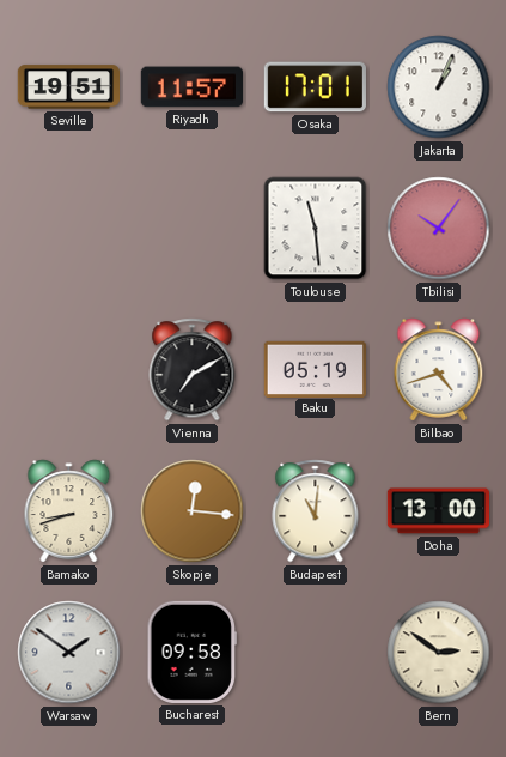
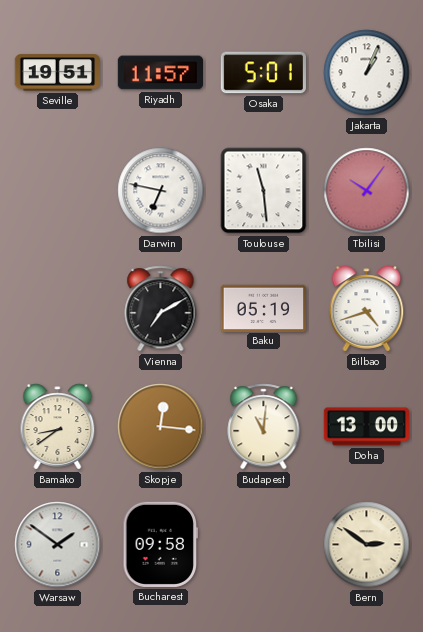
Osaka: 17:01 -> 5:01
Darwin: none -> 6:47
Bamako: 8:42 -> 8:39
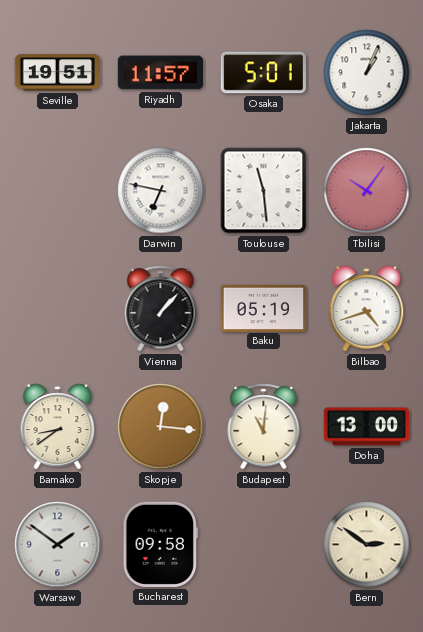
Vienna: 7:10 -> 1:07
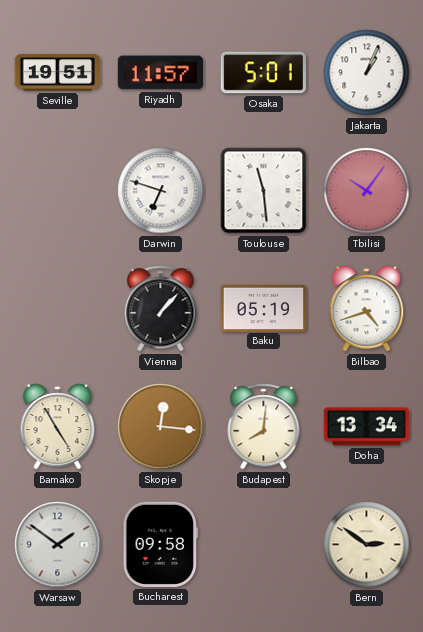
Darwin: 6:47 -> 6:48
Bamako: 8:39 -> 4:55
Budapest: 11:01 -> 8:01
Doha: 13:00 -> 13:34
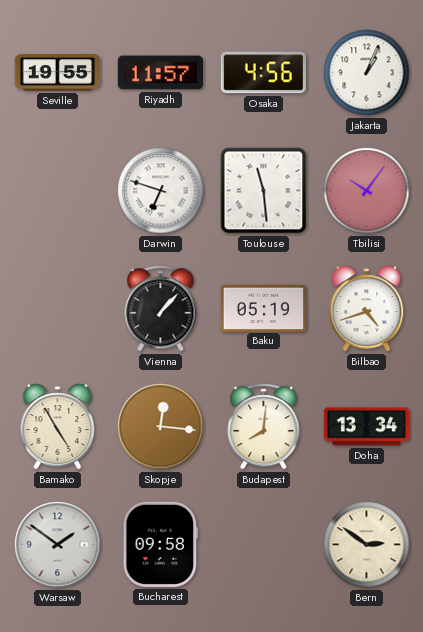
Seville: 19:51 -> 19:55
Osaka: 5:01 -> 4:56
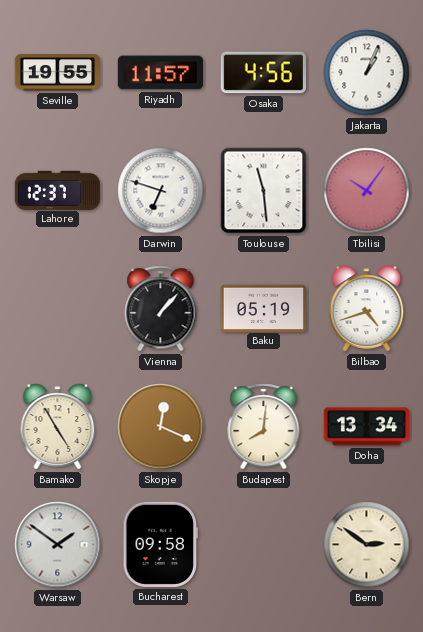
Lahore: none -> 12:37
Skopje: 12:16 -> 12:19
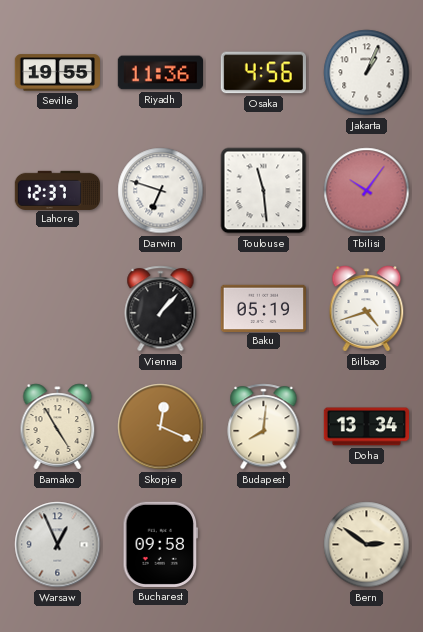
Riyadh: 11:57 -> 11:36
Warsaw: 1:51 -> 12:56
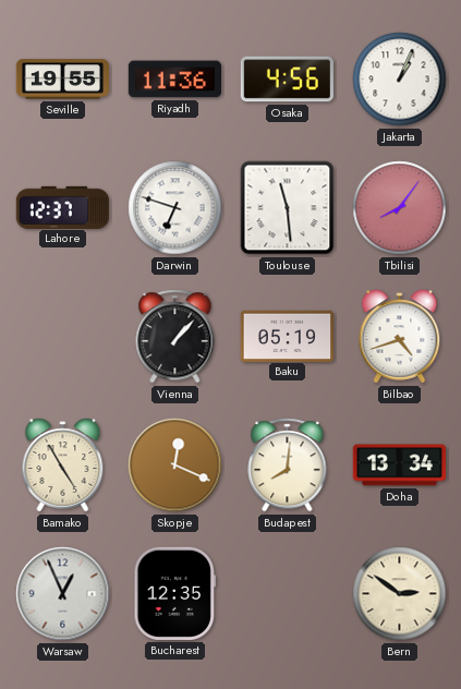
Tbilisi: 10:06 -> 8:06
Bucharest: 09:58 -> 12:35
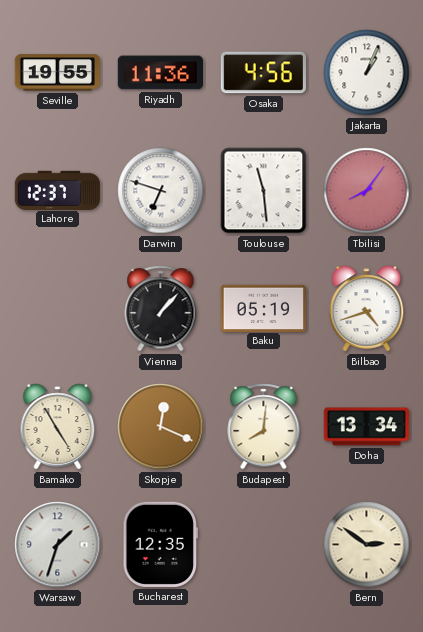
Warsaw: 12:56 -> 1:33
